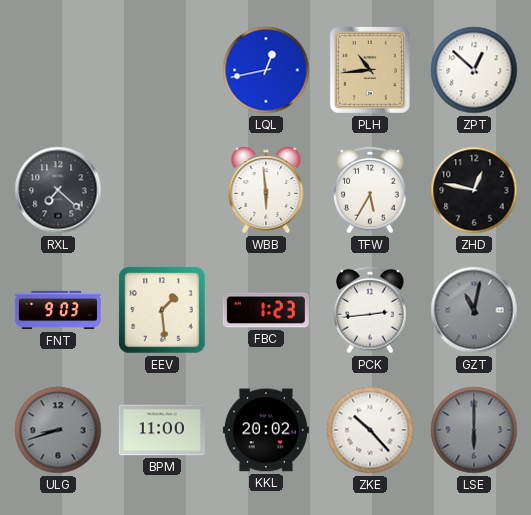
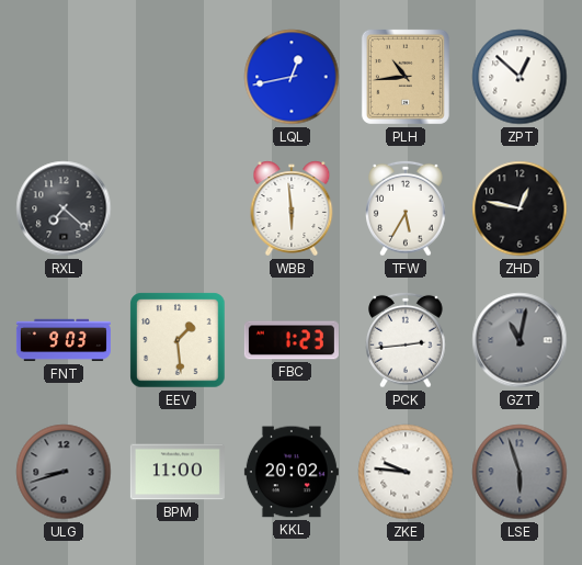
ZKE: 10:23 -> 9:46
LSE: 6:00 -> 5:57
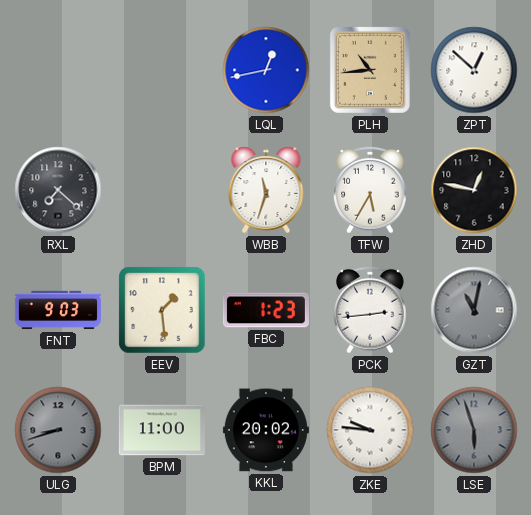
WBB: 5:59 -> 11:33
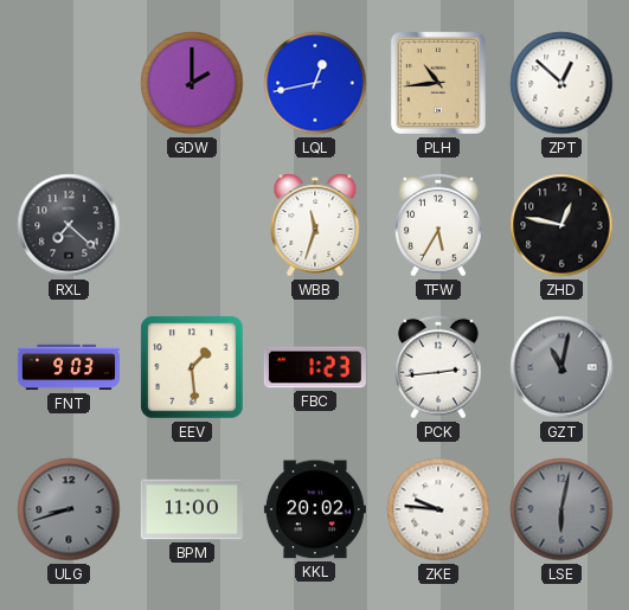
GDW: none -> 2:00
LSE: 5:57 -> 6:02
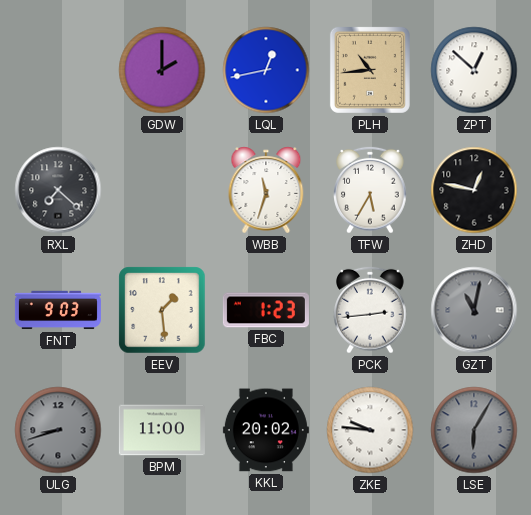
LSE: 6:02 -> 6:05
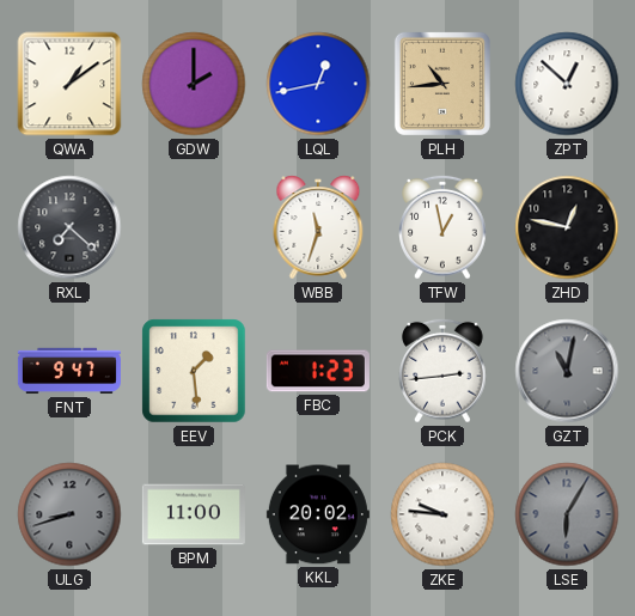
QWA: none -> 1:09
TFW: 5:35 -> 12:58
FNT: 9:03 -> 9:47
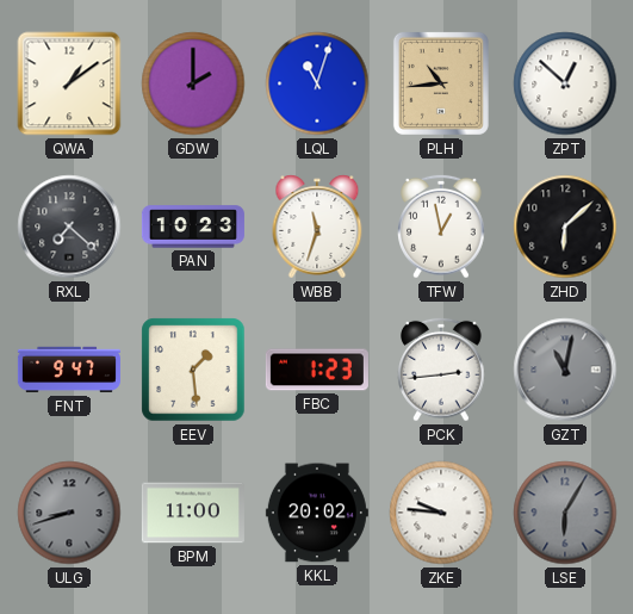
LQL: 12:43 -> 11:03
PAN: none -> 10:23
ZHD: 12:47 -> 6:08
